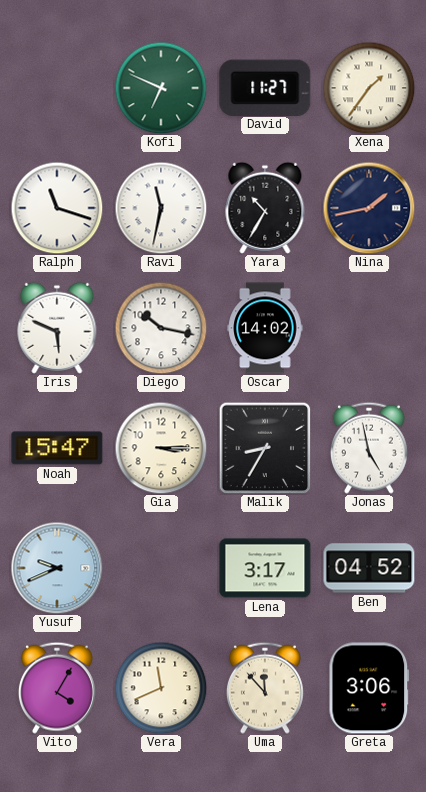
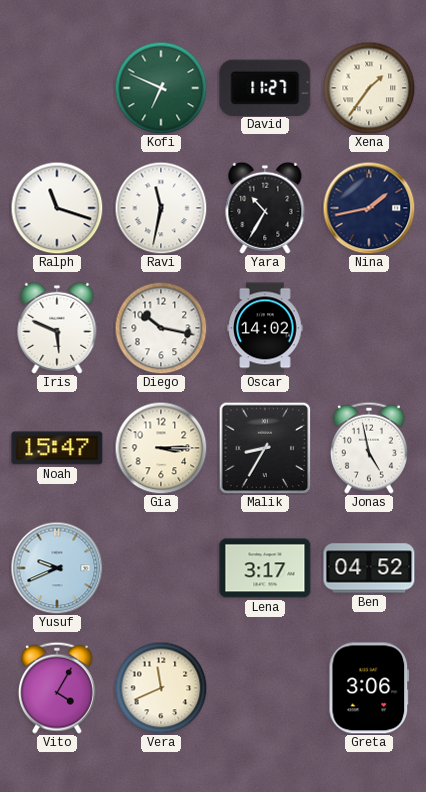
Uma: 11:53 -> none
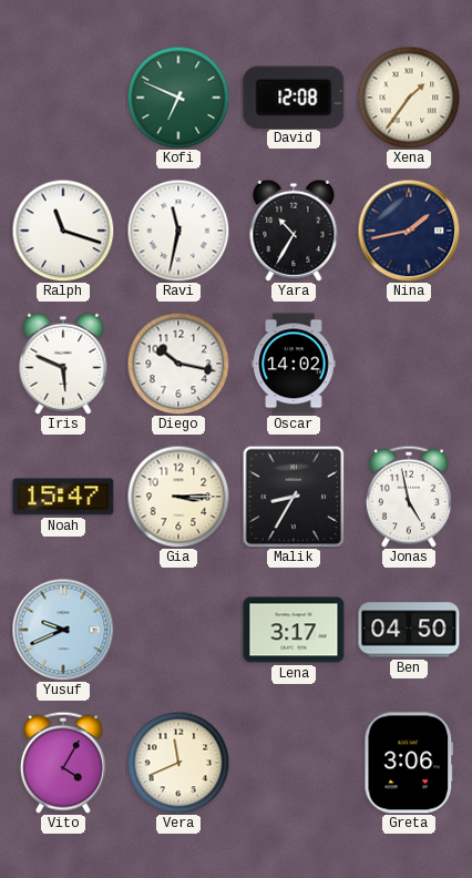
David: 11:27 -> 12:08
Ben: 04:52 -> 04:50
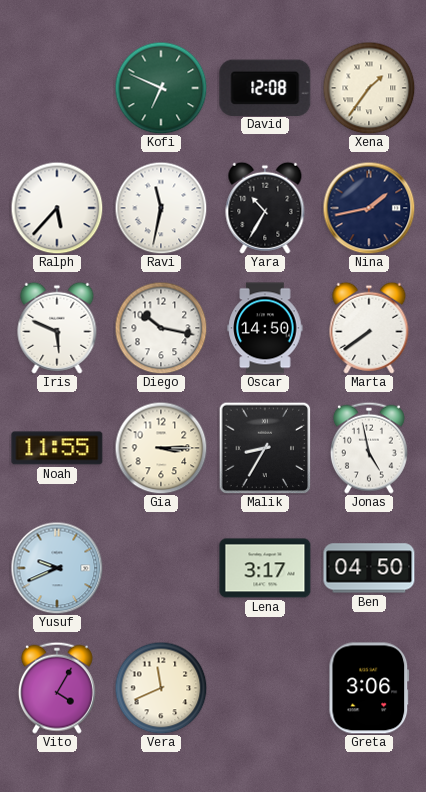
Ralph: 11:18 -> 5:37
Oscar: 14:02 -> 14:50
Marta: none -> 7:39
Noah: 15:47 -> 11:55
